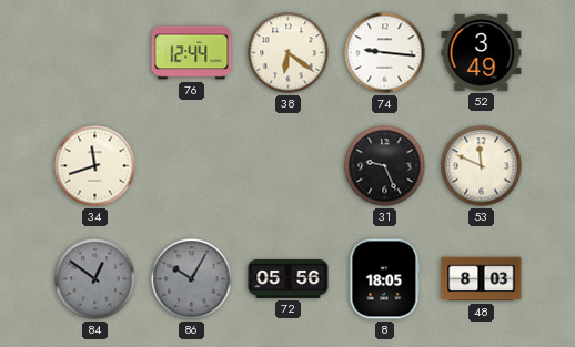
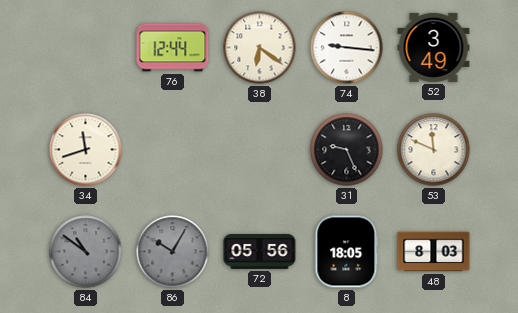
84: 12:51 -> 10:51
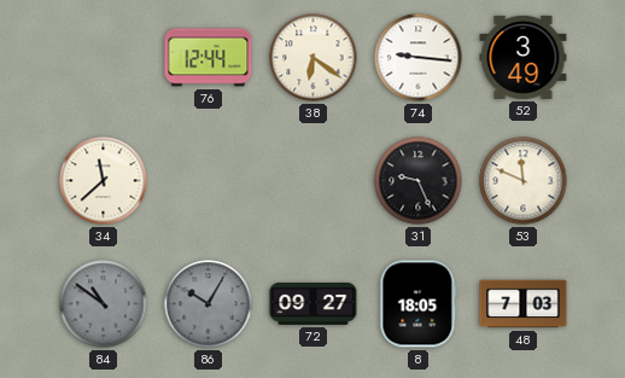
34: 11:42 -> 11:38
72: 05:56 -> 09:27
48: 8:03 -> 7:03
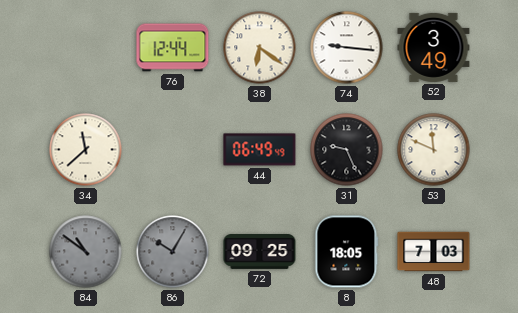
44: none -> 06:49
72: 09:27 -> 09:25
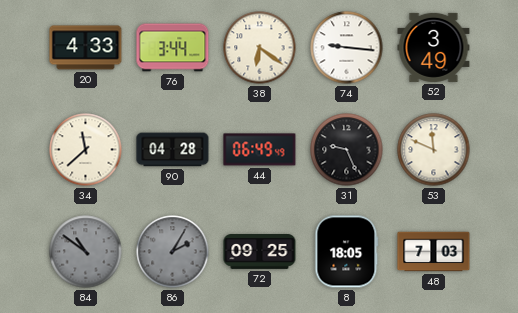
20: none -> 4:33
76: 12:44 -> 3:44
90: none -> 04:28
86: 10:05 -> 2:05
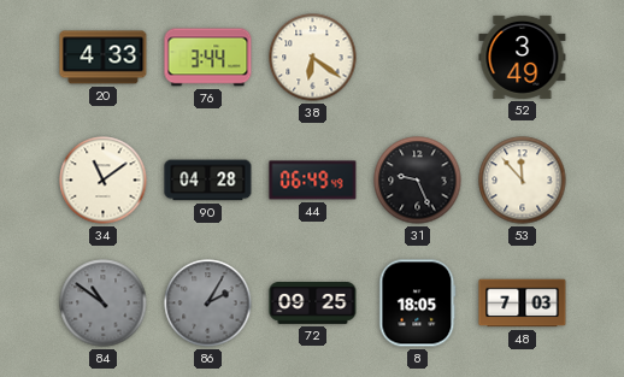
74: 9:16 -> none
34: 11:38 -> 11:09
53: 11:49 -> 11:53
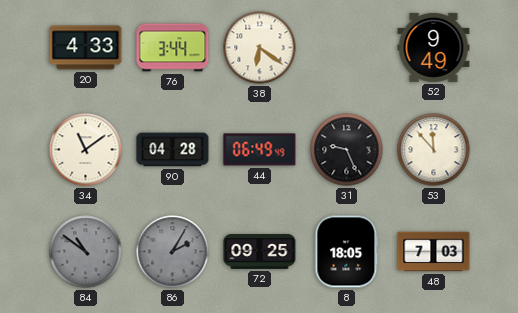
52: 3:49 -> 9:49
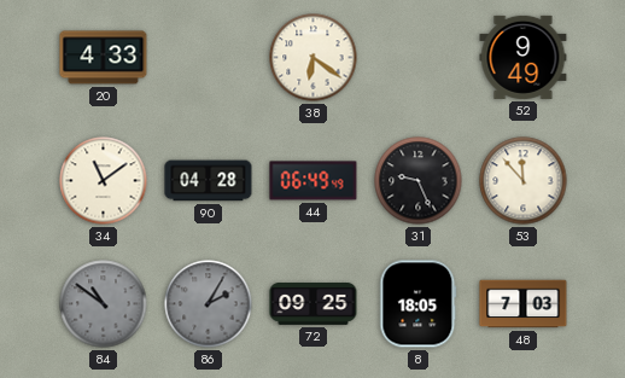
76: 3:44 -> none
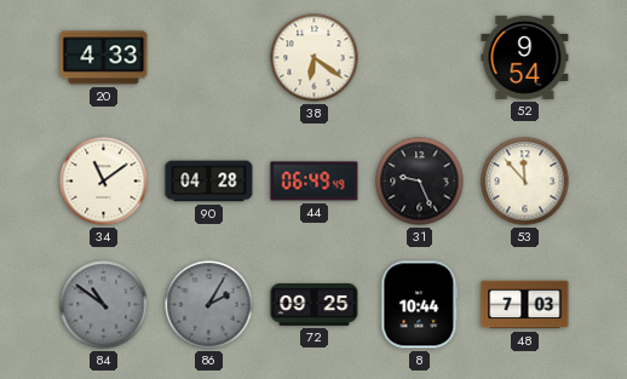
52: 9:49 -> 9:54
8: 18:05 -> 10:44
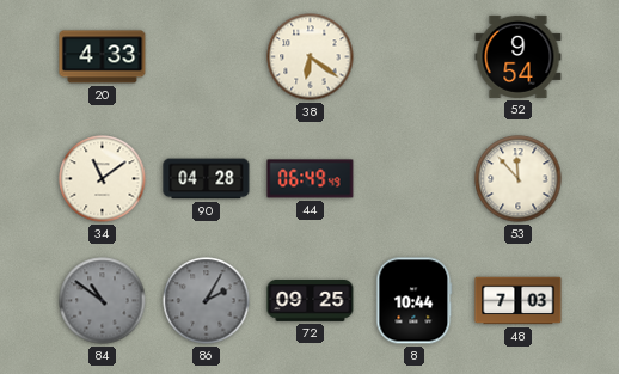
31: 9:26 -> none
